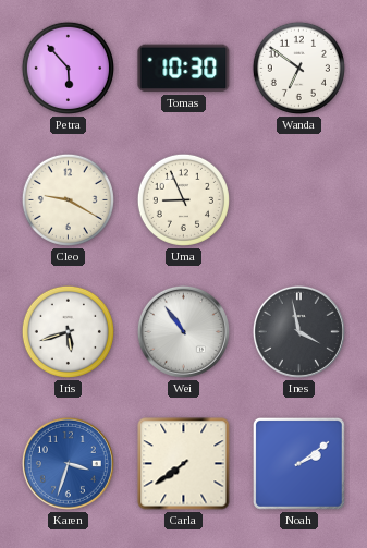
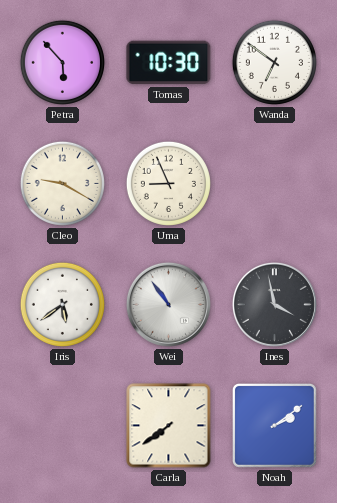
Iris: 5:42 -> 5:39
Karen: 3:33 -> none
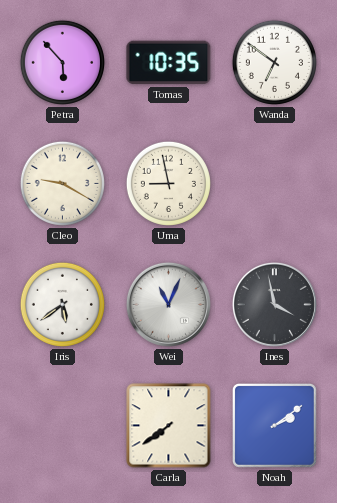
Tomas: 10:30 -> 10:35
Uma: 8:56 -> 8:58
Wei: 10:54 -> 11:04
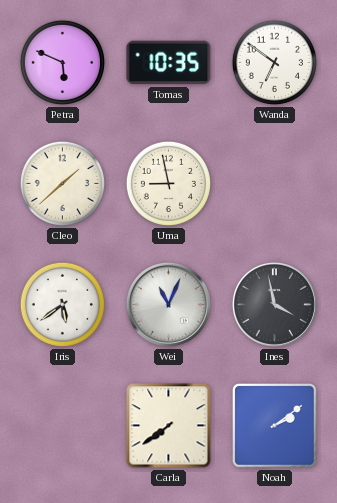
Petra: 5:53 -> 5:49
Cleo: 9:20 -> 1:38
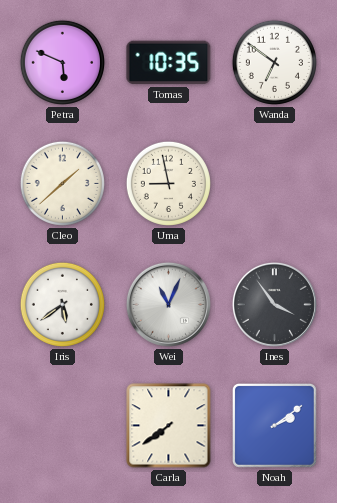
Ines: 3:58 -> 3:54
